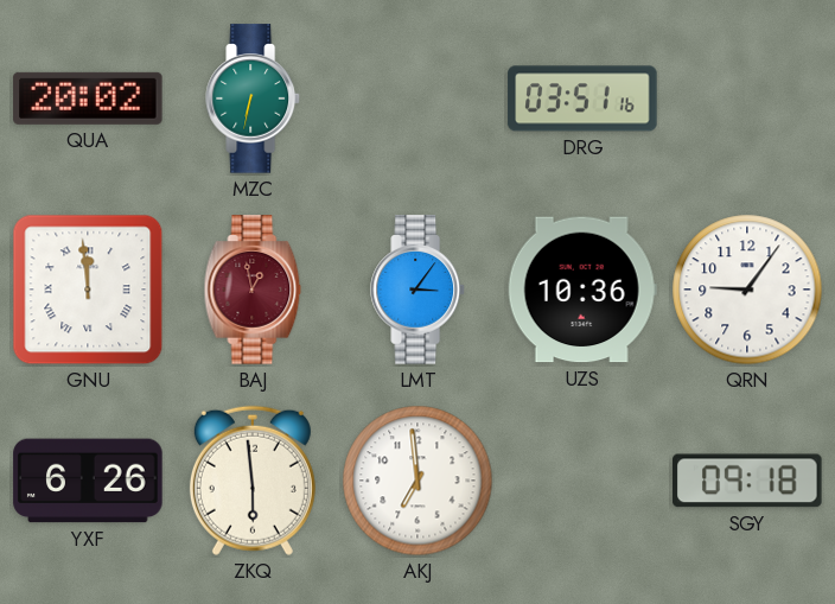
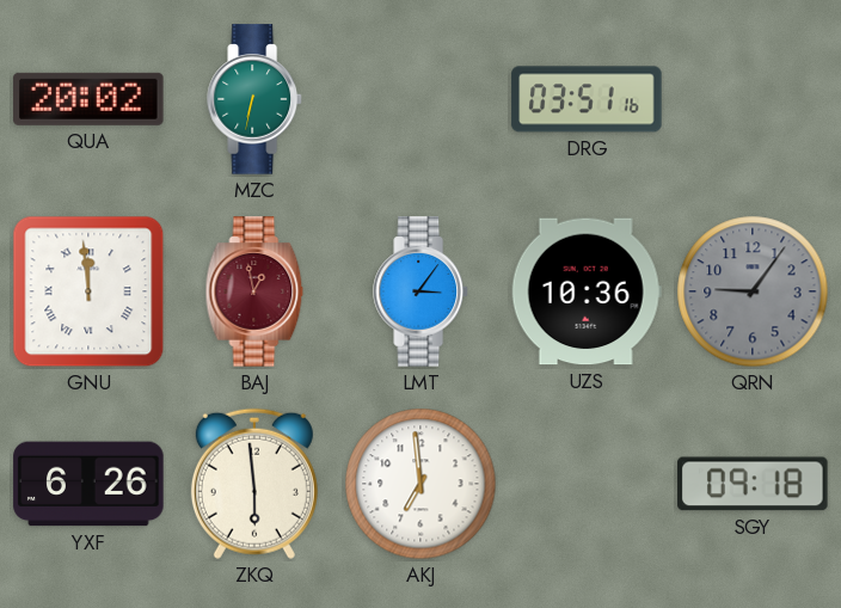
QRN dial: white -> grey
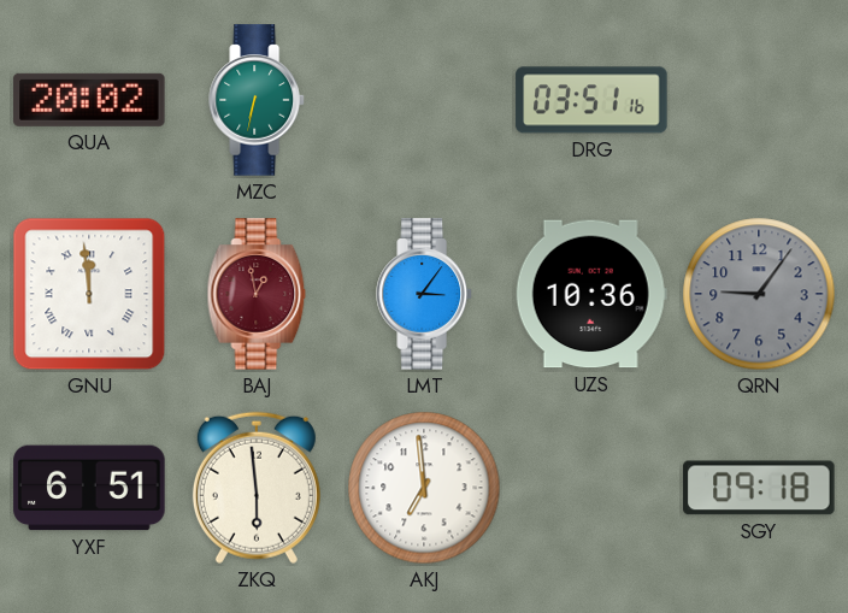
YXF: 6:26 -> 6:51
